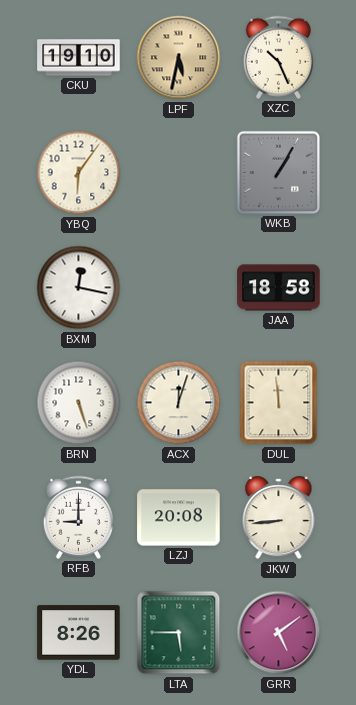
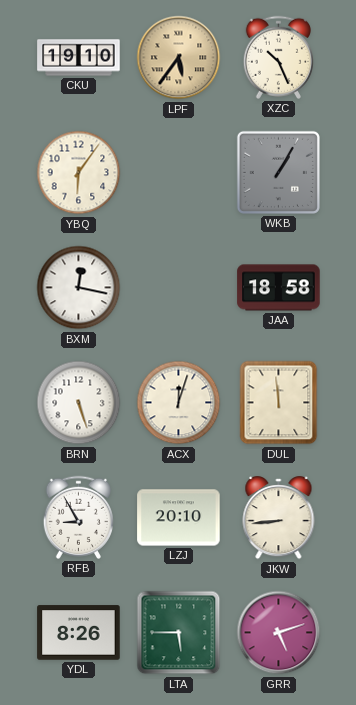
LPF: 5:32 -> 5:36
RFB: 9:00 -> 8:55
LZJ: 20:08 -> 20:10
GRR: 5:09 -> 5:12
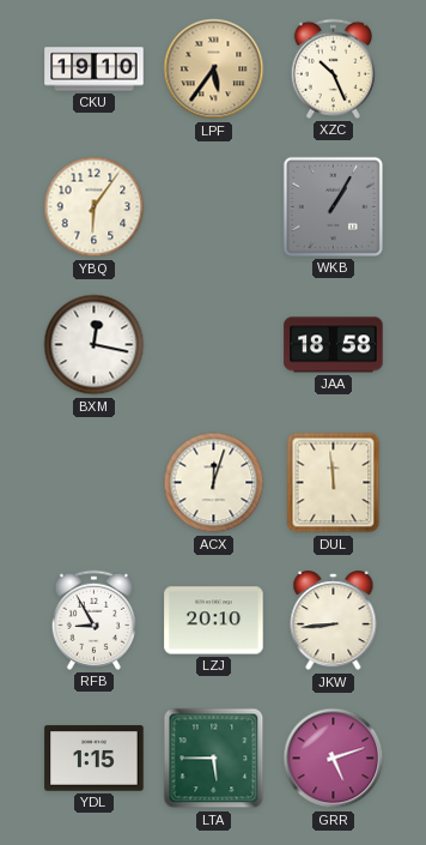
BRN: 5:27 -> none
YDL: 8:26 -> 1:15
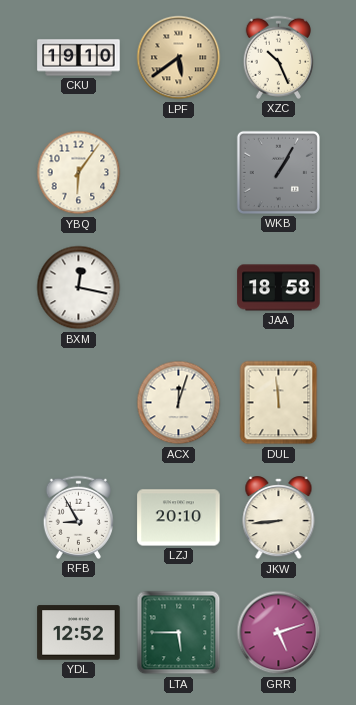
LPF: 5:36 -> 5:39
YDL: 1:15 -> 12:52
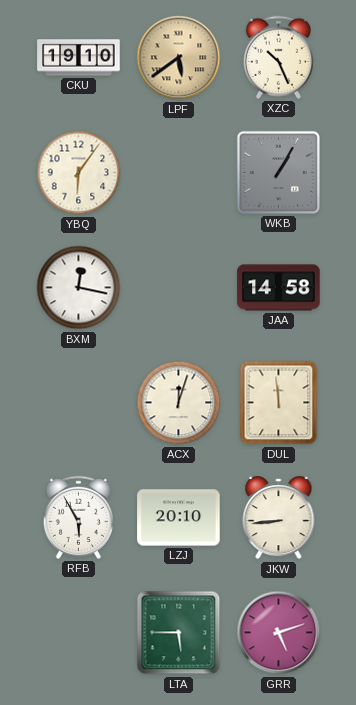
JAA: 18:58 -> 14:58
RFB: 8:55 -> 5:55
YDL: 12:52 -> none
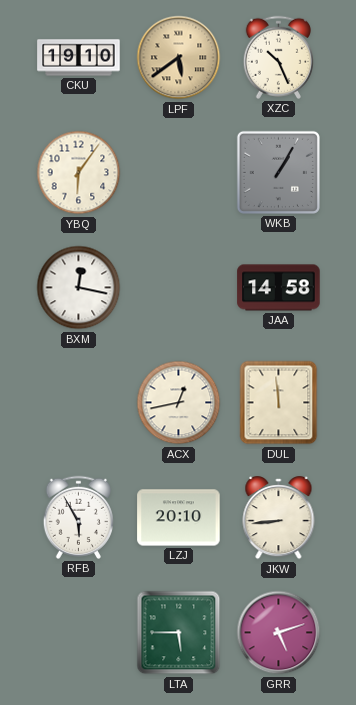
ACX: 12:03 -> 12:43
